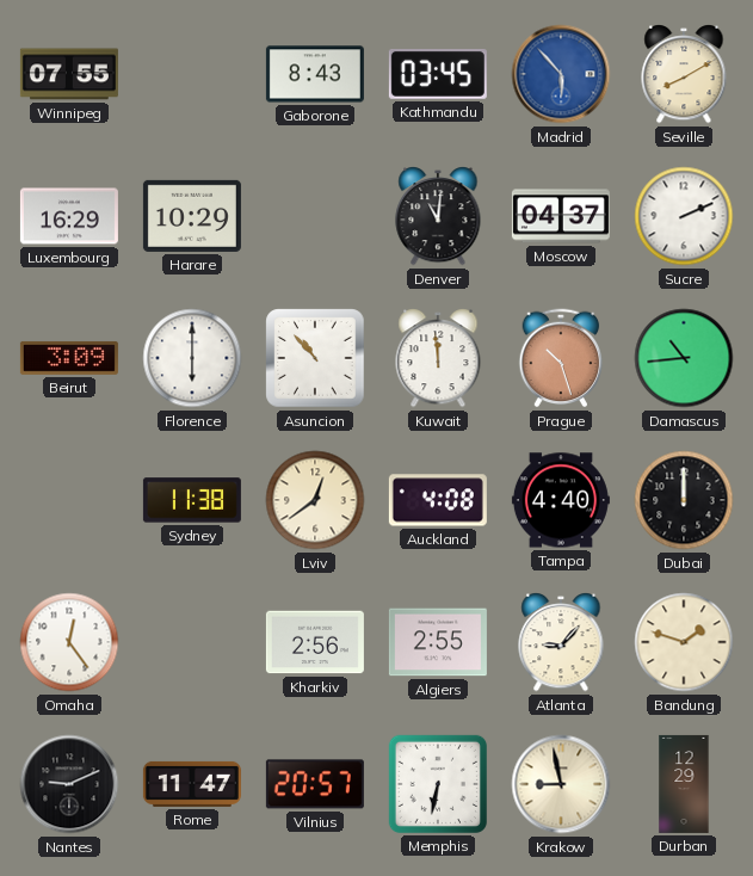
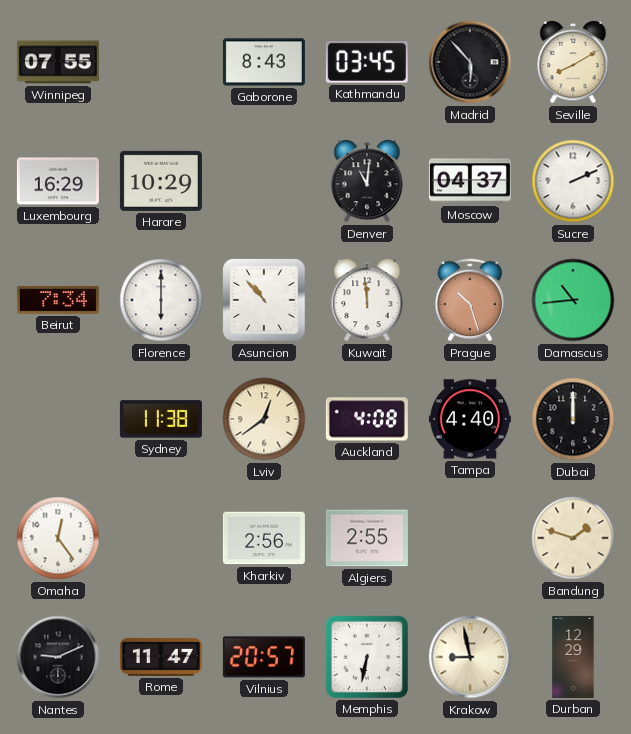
Madrid dial: blue -> black
Beirut: 3:09 -> 7:34
Atlanta: 9:07 -> none
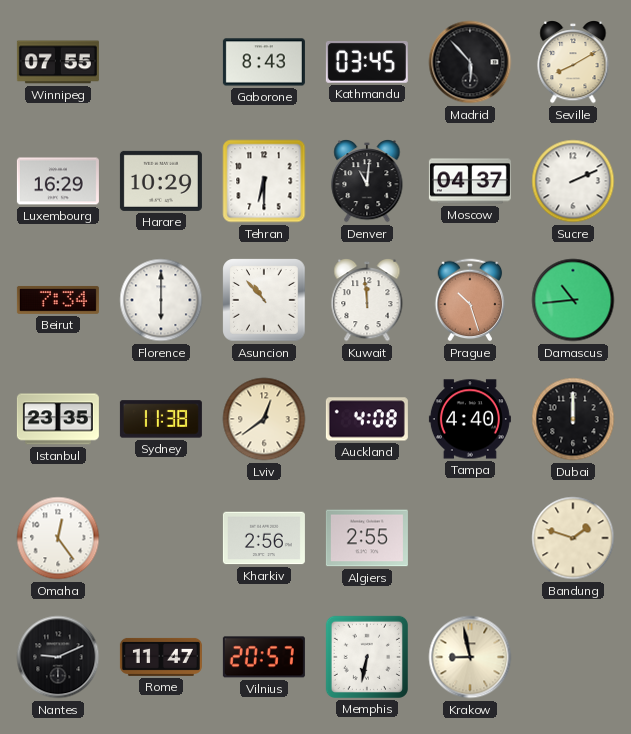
Tehran: none -> 6:30
Istanbul: none -> 23:35
Durban: 12:29 -> none
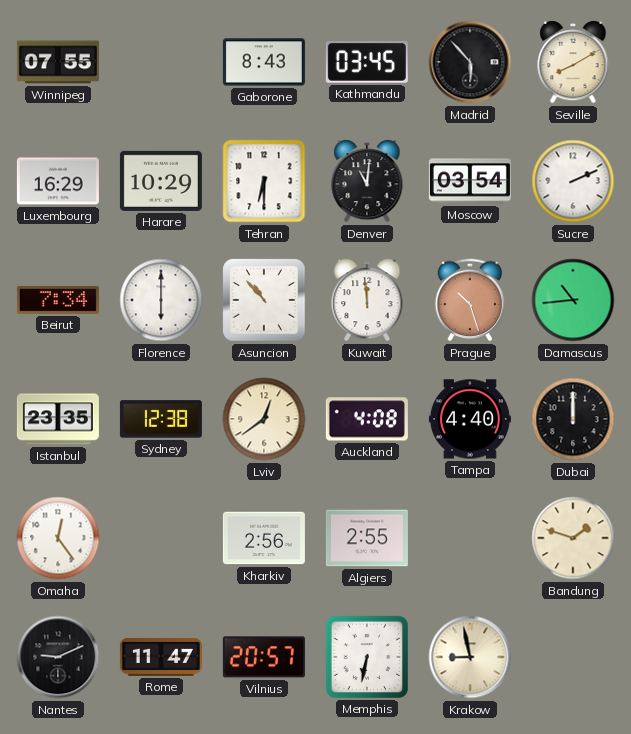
Moscow: 04:37 -> 03:54
Sydney: 11:38 -> 12:38
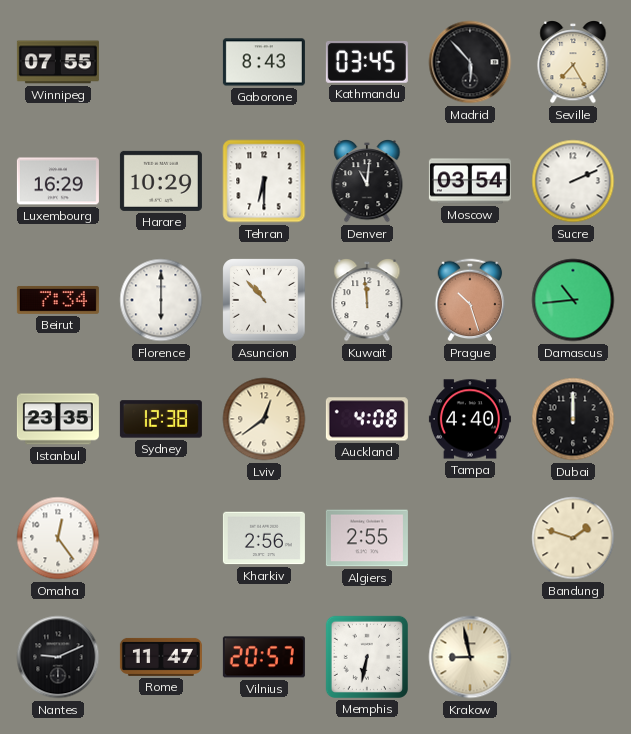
Seville: 8:10 -> 7:25
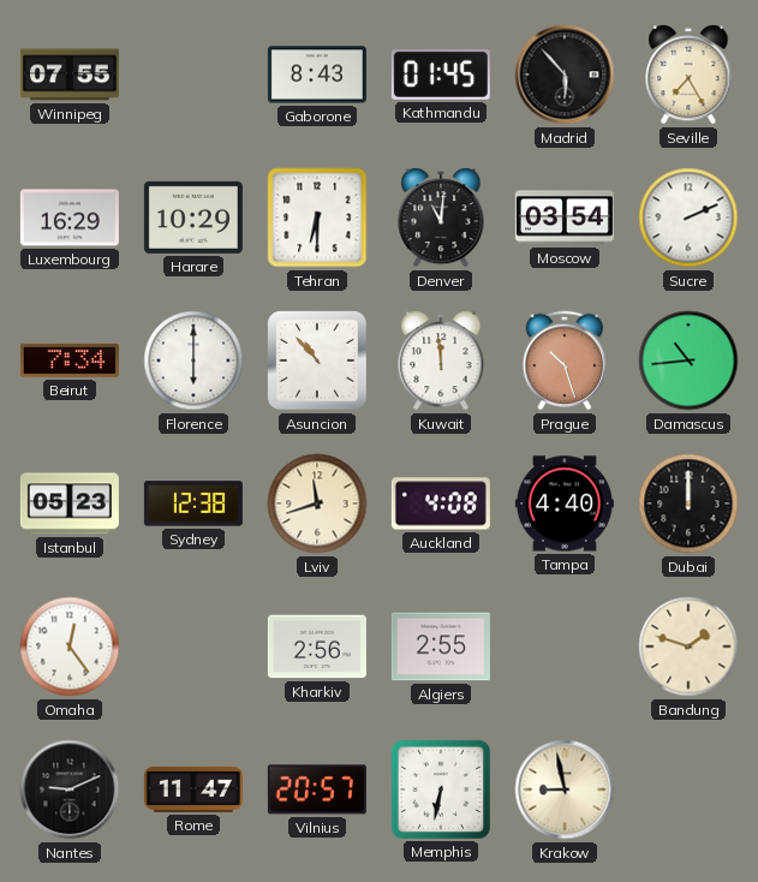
Kathmandu: 03:45 -> 01:45
Istanbul: 23:35 -> 05:23
Lviv: 12:39 -> 11:42
